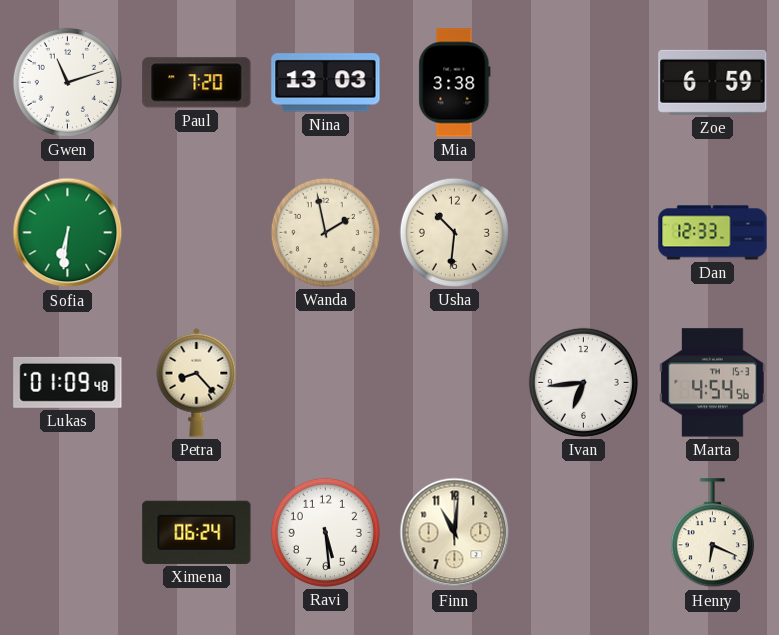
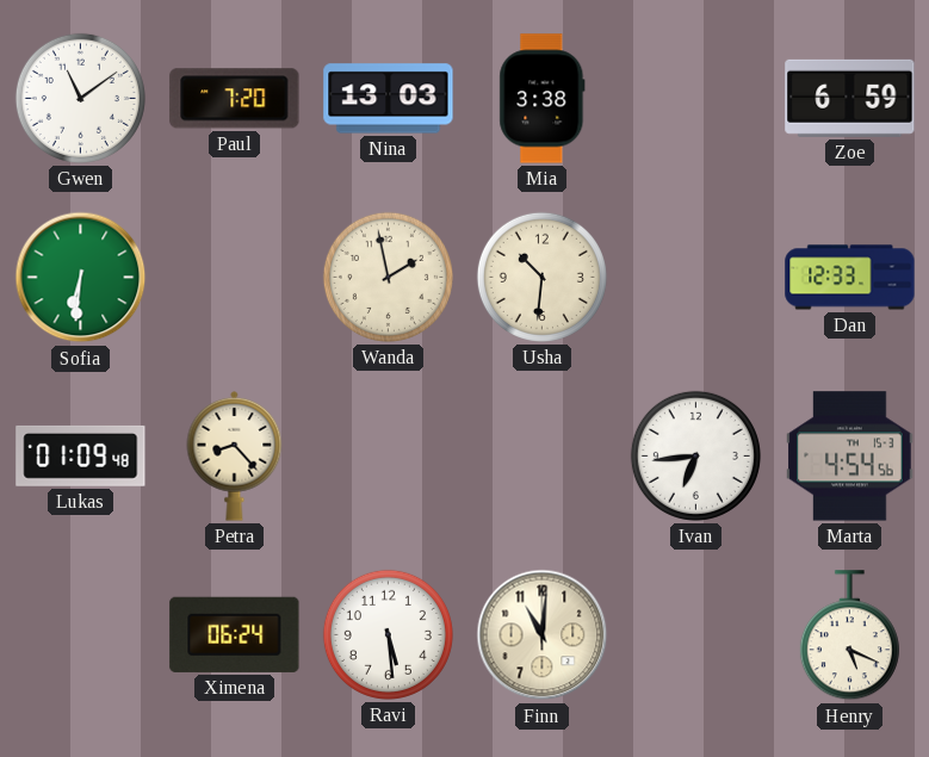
Gwen: 11:12 -> 11:09
Henry: 6:19 -> 5:19
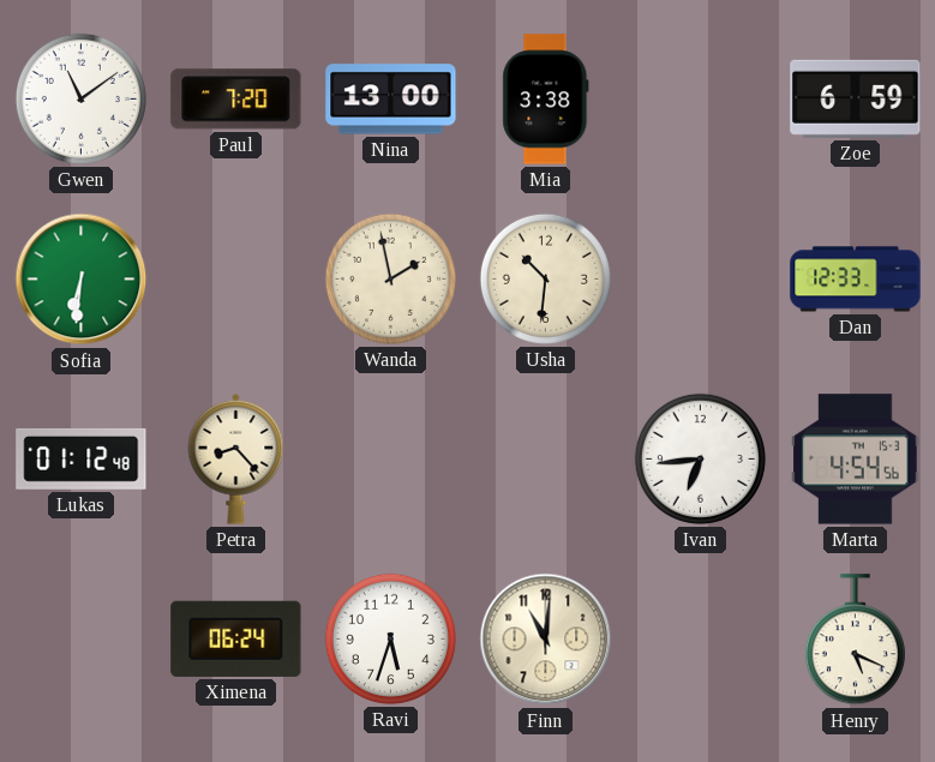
Nina: 13:03 -> 13:00
Lukas: 01:09 -> 01:12
Ravi: 5:29 -> 5:33
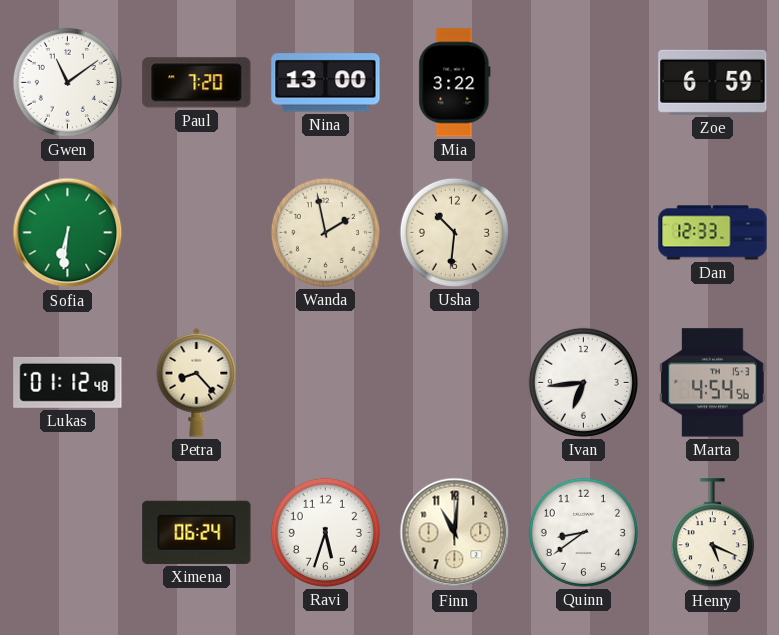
Mia: 3:38 -> 3:22
Quinn: none -> 8:39
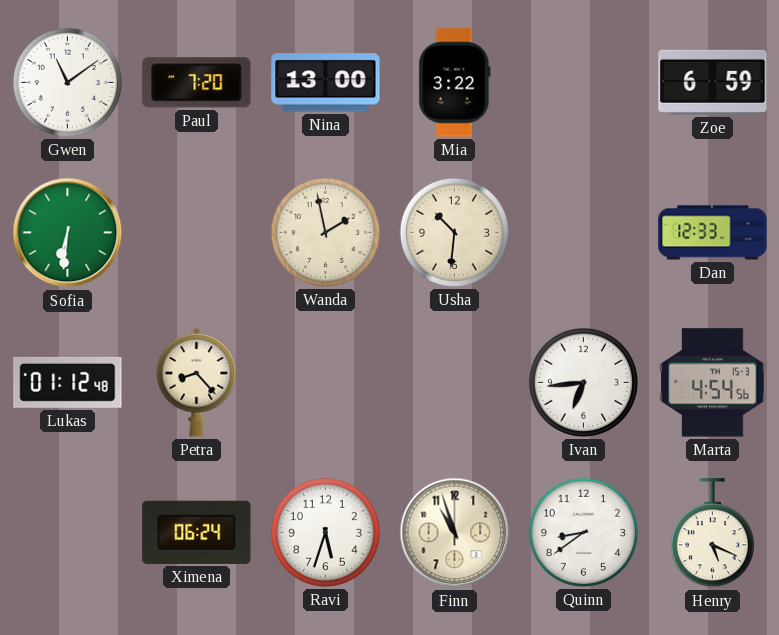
Finn: 11:01 -> 10:57
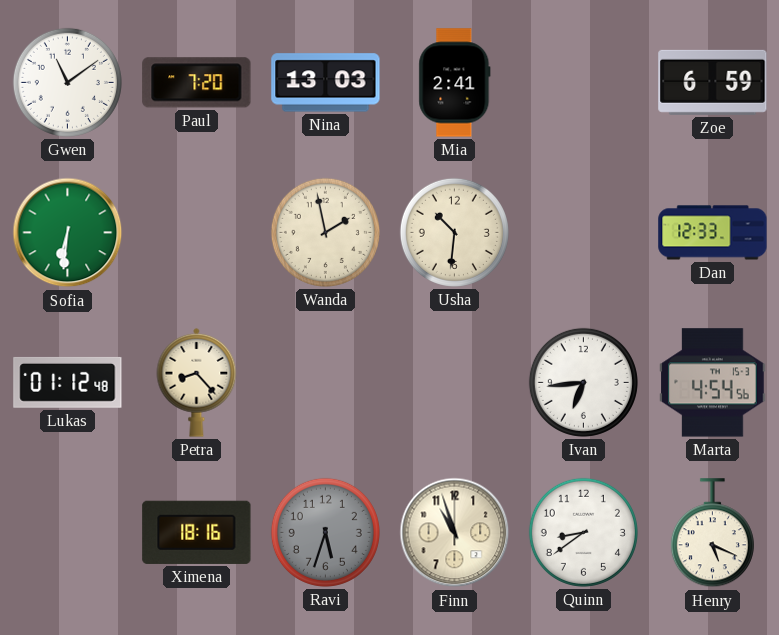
Nina: 13:00 -> 13:03
Mia: 3:22 -> 2:41
Ximena: 06:24 -> 18:16
Ravi dial: white -> grey
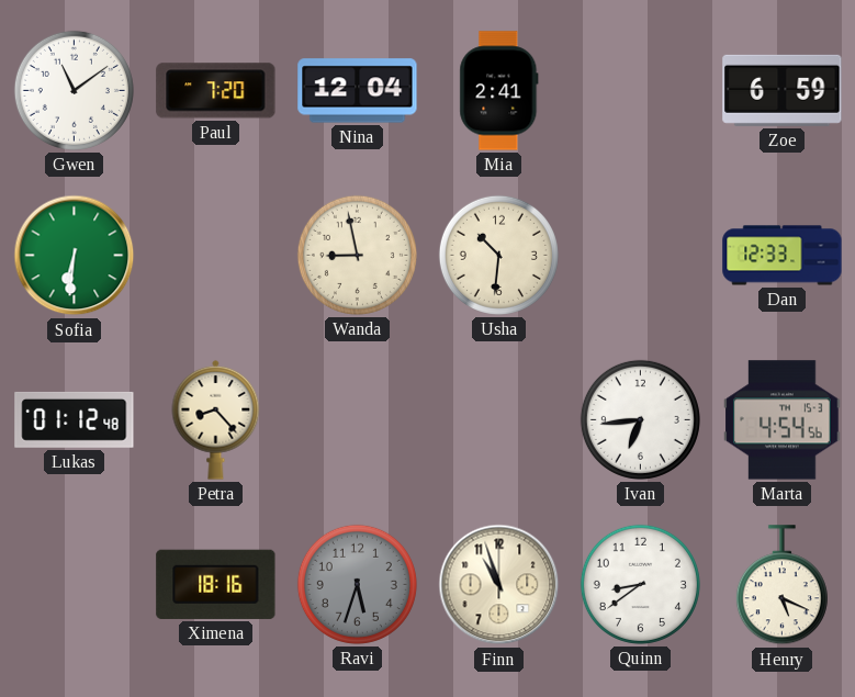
Nina: 13:03 -> 12:04
Wanda: 1:58 -> 8:58
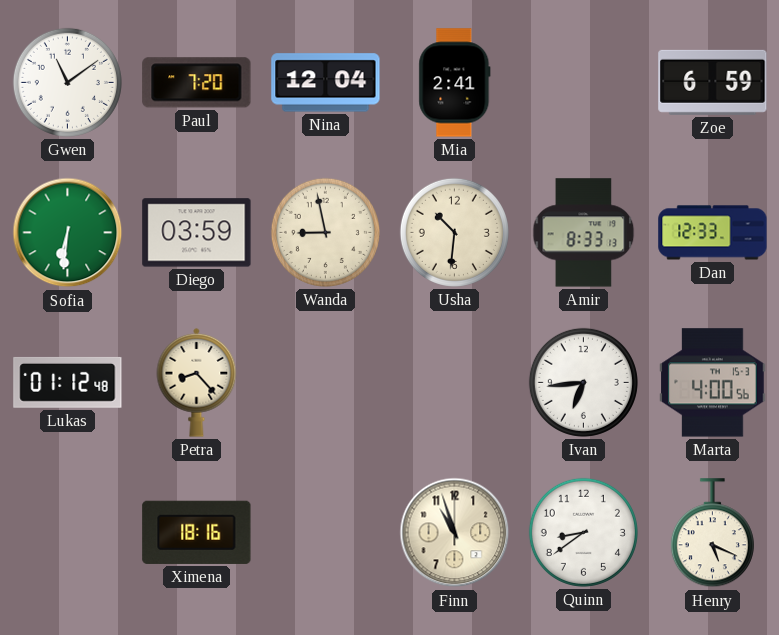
Diego: none -> 03:59
Amir: none -> 8:33
Marta: 4:54 -> 4:00
Ravi: 5:33 -> none
